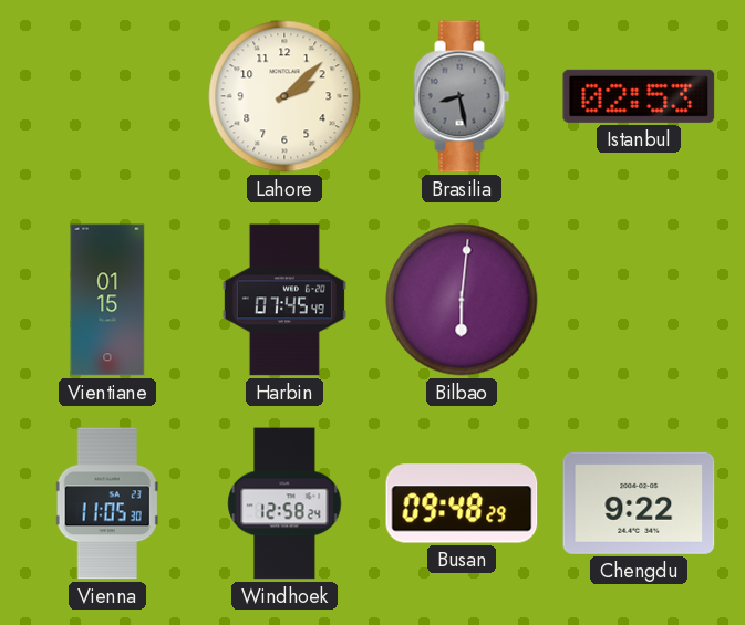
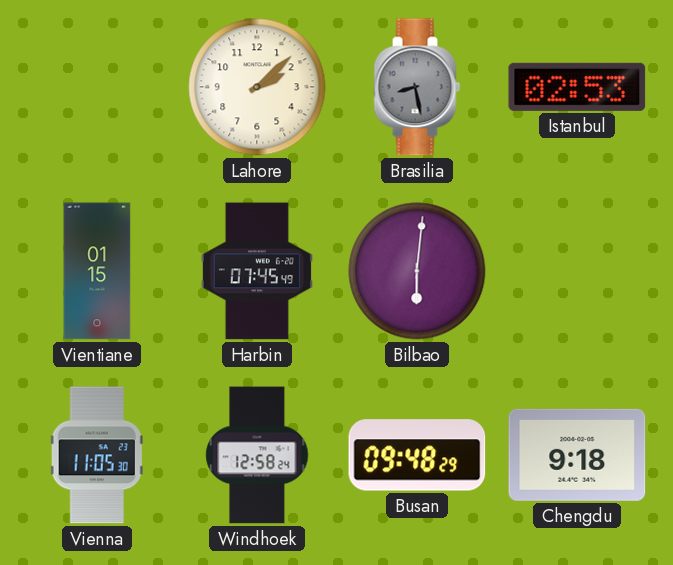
Chengdu: 9:22 -> 9:18
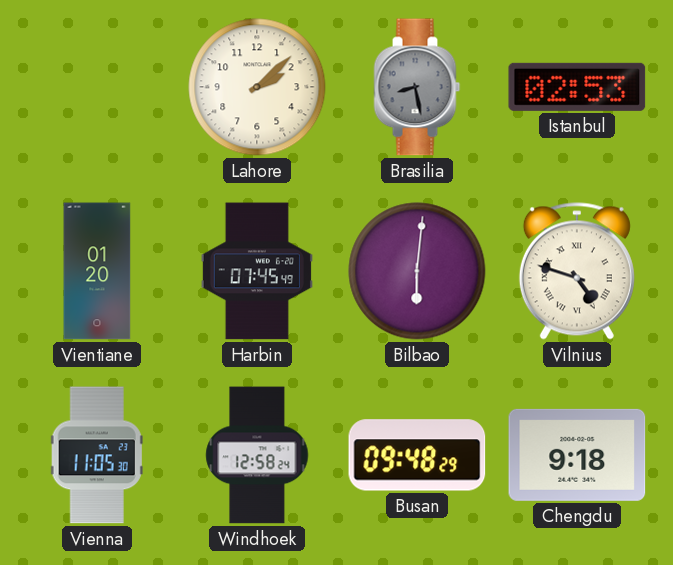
Vientiane: 01:15 -> 01:20
Vilnius: none -> 4:48
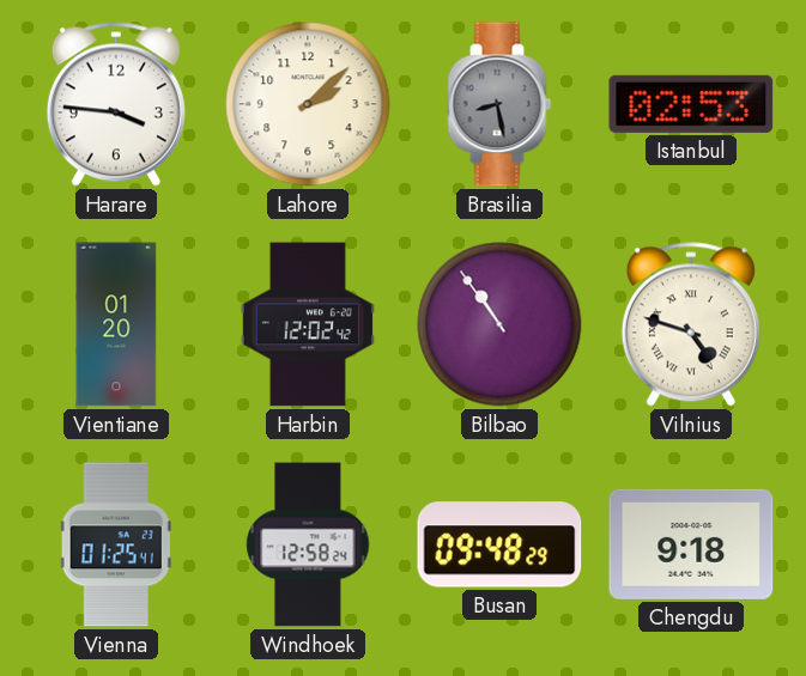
Harare: none -> 3:46
Harbin: 07:45 -> 12:02
Bilbao: 6:01 -> 10:54
Vienna: 11:05 -> 01:25
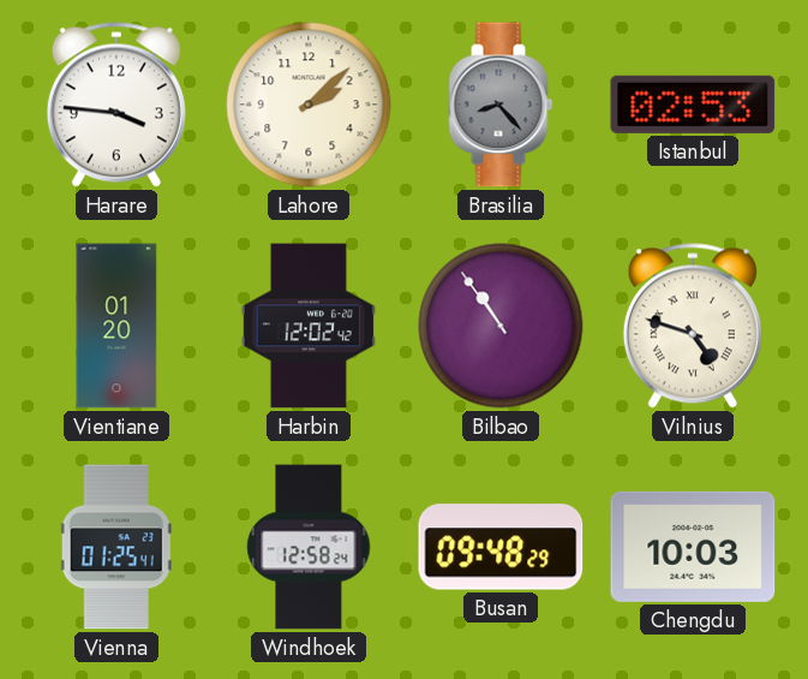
Brasilia: 8:28 -> 8:23
Chengdu: 9:18 -> 10:03
